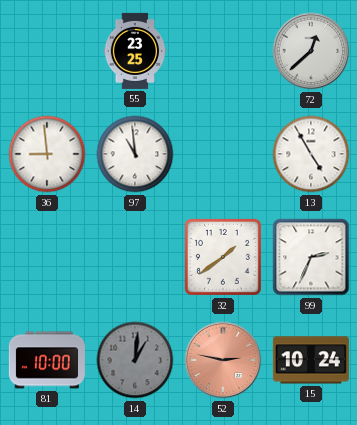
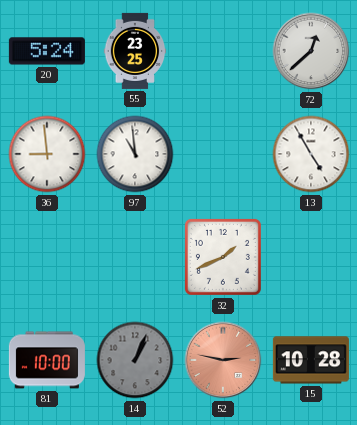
20: none -> 5:24
32: 1:39 -> 1:41
99: 2:34 -> none
14: 1:01 -> 1:04
15: 10:24 -> 10:28
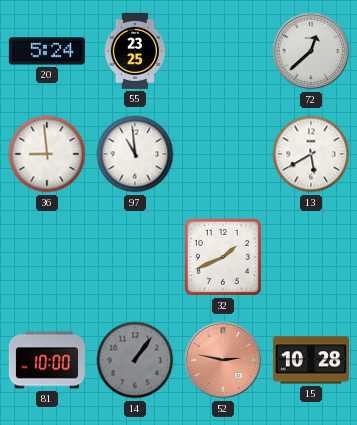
13: 4:55 -> 5:40
14: 1:04 -> 1:06
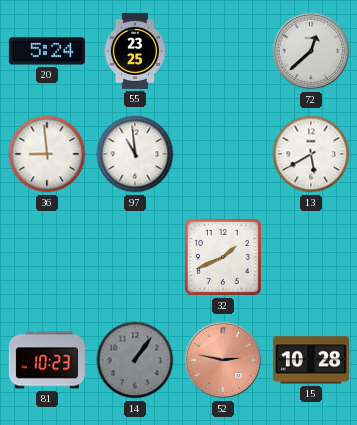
81: 10:00 -> 10:23
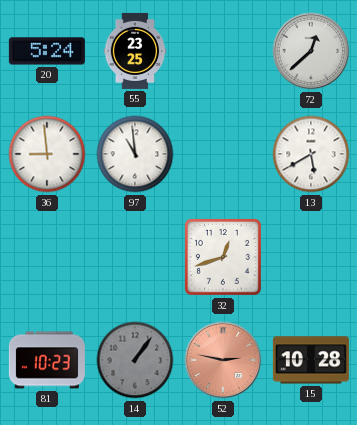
32: 1:41 -> 12:42
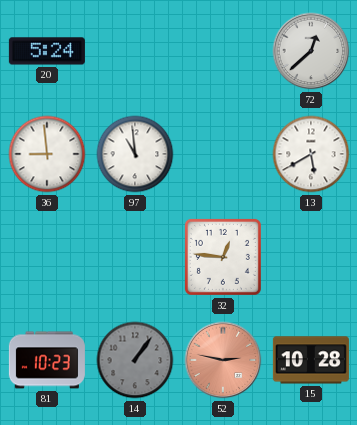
55: 23:25 -> none
32: 12:42 -> 12:46
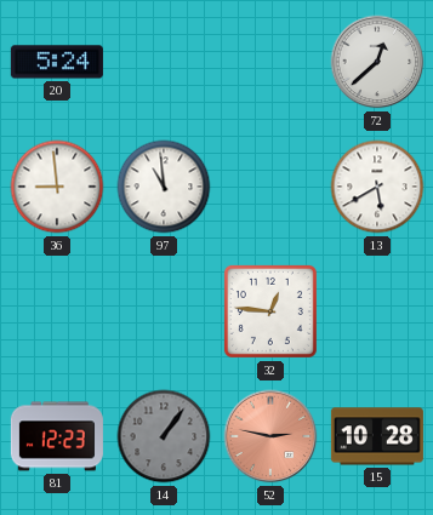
81: 10:23 -> 12:23
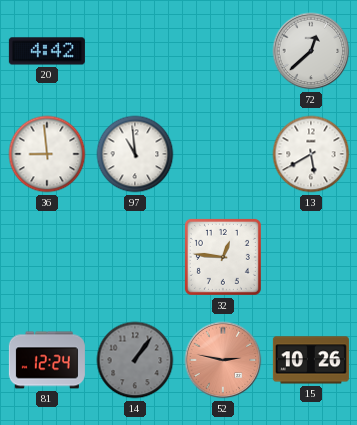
20: 5:24 -> 4:42
81: 12:23 -> 12:24
15: 10:28 -> 10:26
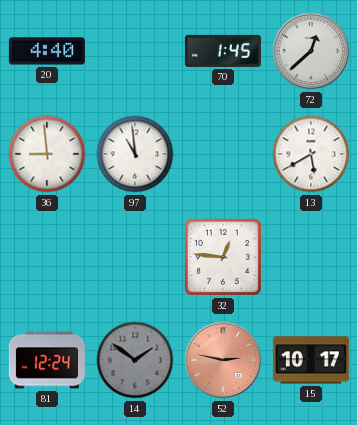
20: 4:42 -> 4:40
70: none -> 1:45
14: 1:06 -> 1:51
15: 10:26 -> 10:17
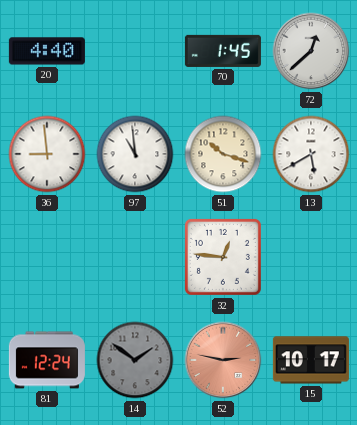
51: none -> 10:18
